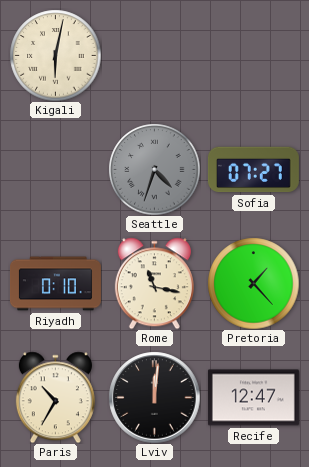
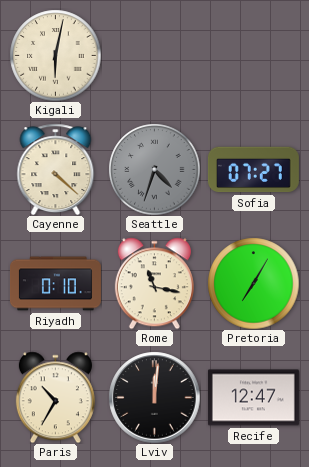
Cayenne: none -> 4:22
Pretoria: 1:23 -> 7:05
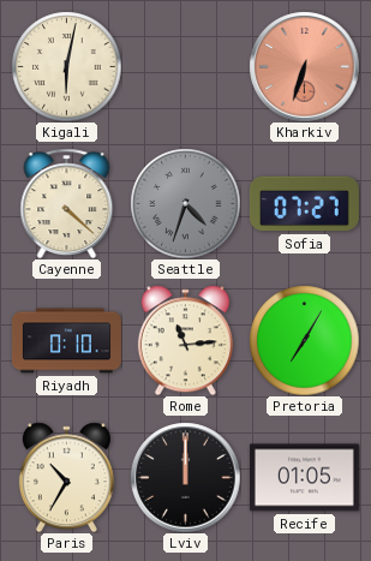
Kharkiv: none -> 6:33
Rome: 11:17 -> 11:14
Lviv: 12:01 -> 12:00
Recife: 12:47 -> 01:05
